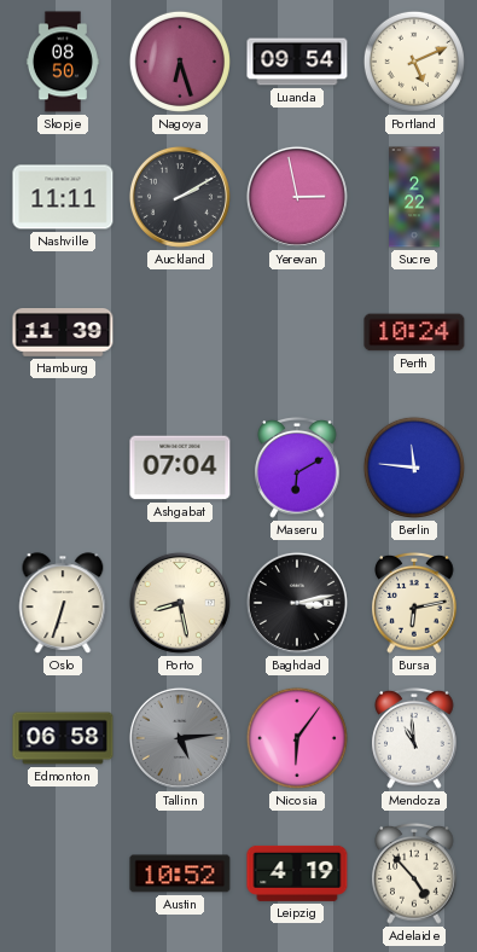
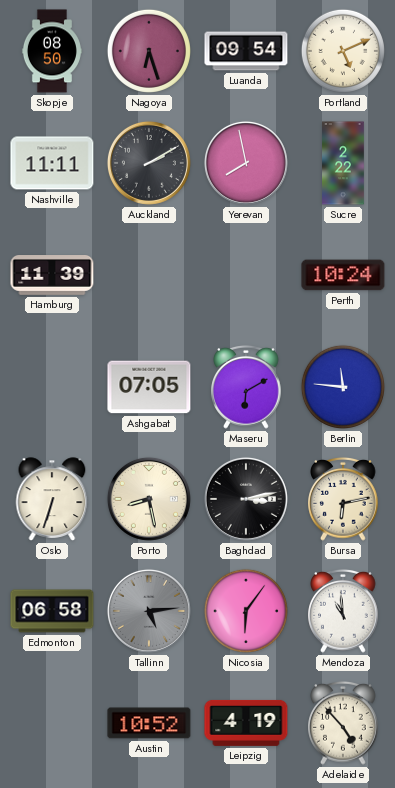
Yerevan: 2:58 -> 7:58
Ashgabat: 07:04 -> 07:05
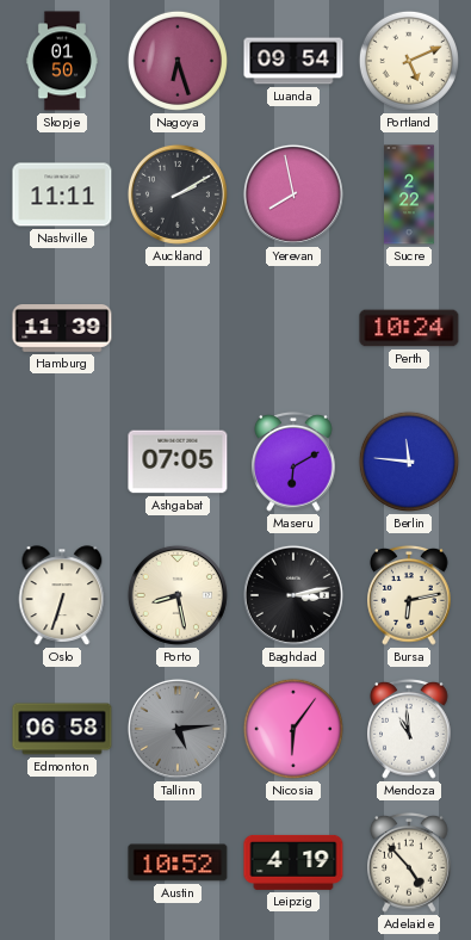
Skopje: 08:50 -> 01:50
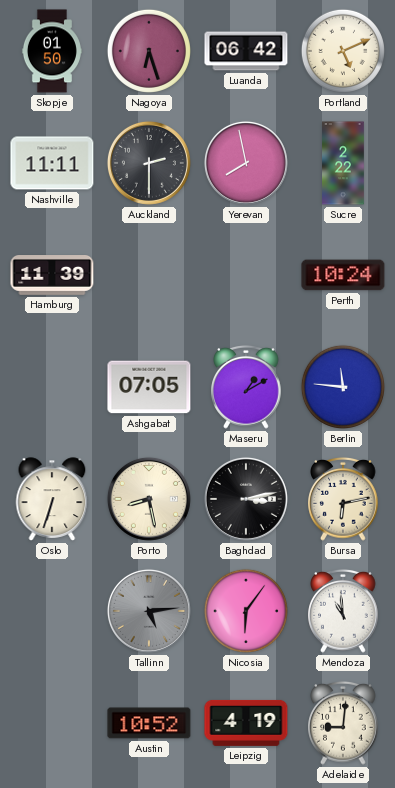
Luanda: 09:54 -> 06:42
Auckland: 2:10 -> 2:30
Maseru: 6:10 -> 1:10
Edmonton: 06:58 -> none
Adelaide: 4:53 -> 9:01
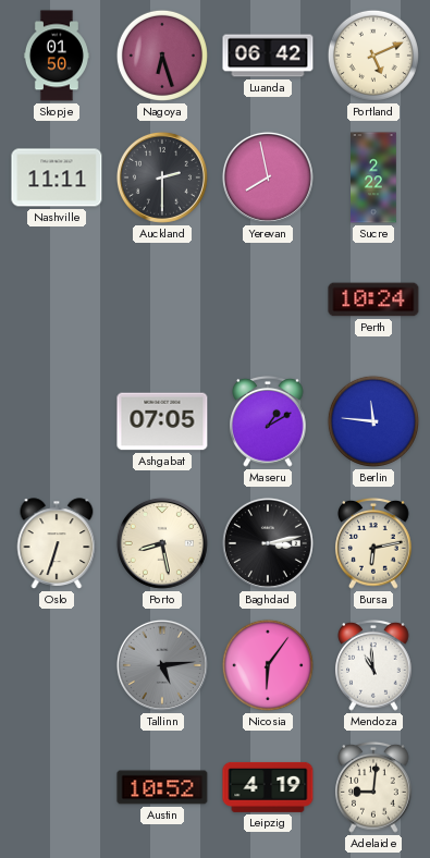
Hamburg: 11:39 -> none
